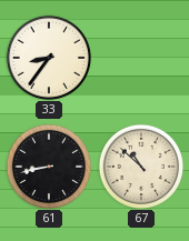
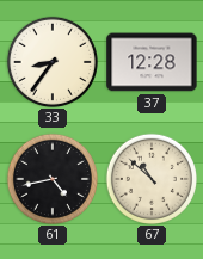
37: none -> 12:28
61: 8:43 -> 4:43
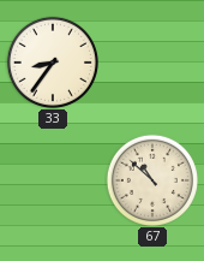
37: 12:28 -> none
61: 4:43 -> none
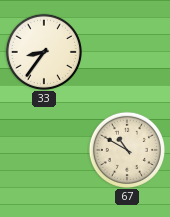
67: 10:52 -> 10:50
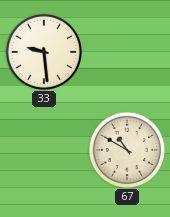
33: 8:36 -> 9:29
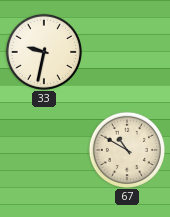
33: 9:29 -> 9:32
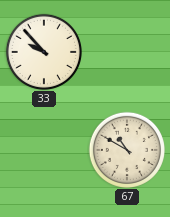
33: 9:32 -> 9:53
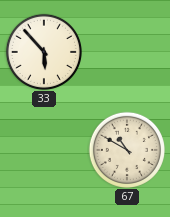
33: 9:53 -> 5:53
